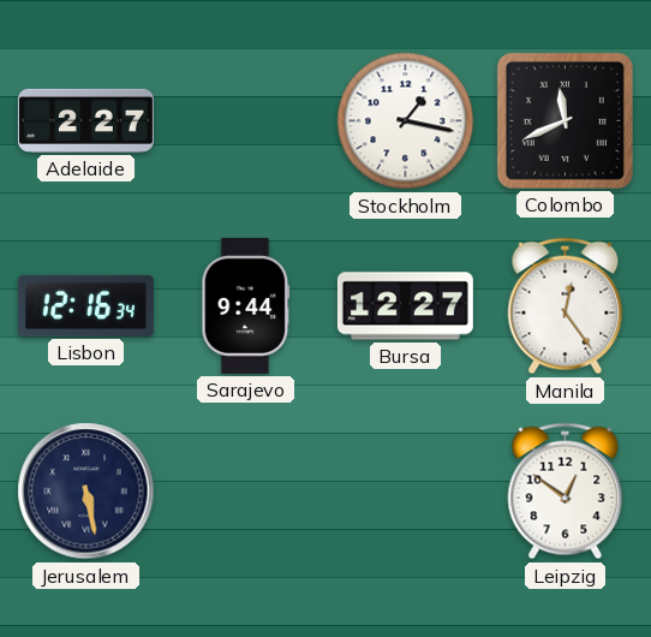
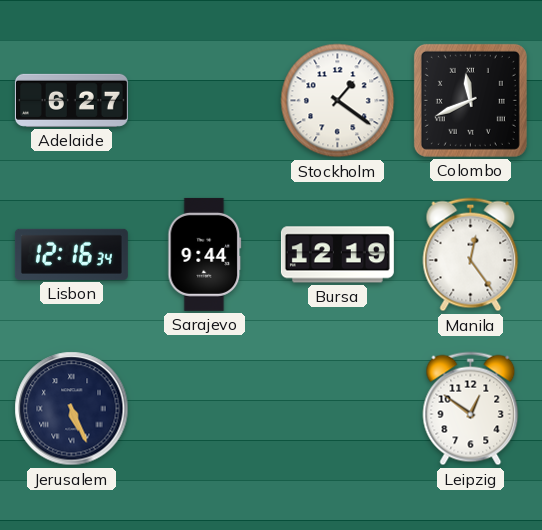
Adelaide: 2:27 -> 6:27
Stockholm: 1:17 -> 1:21
Bursa: 12:27 -> 12:19
Jerusalem: 5:28 -> 5:26
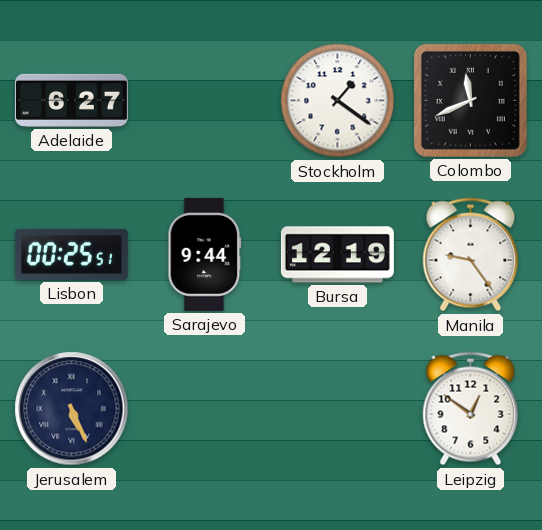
Lisbon: 12:16 -> 00:25
Manila: 12:24 -> 9:24
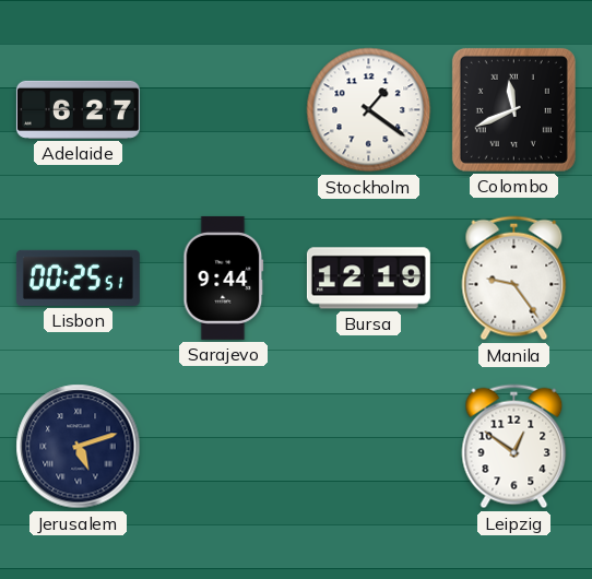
Jerusalem: 5:26 -> 5:12
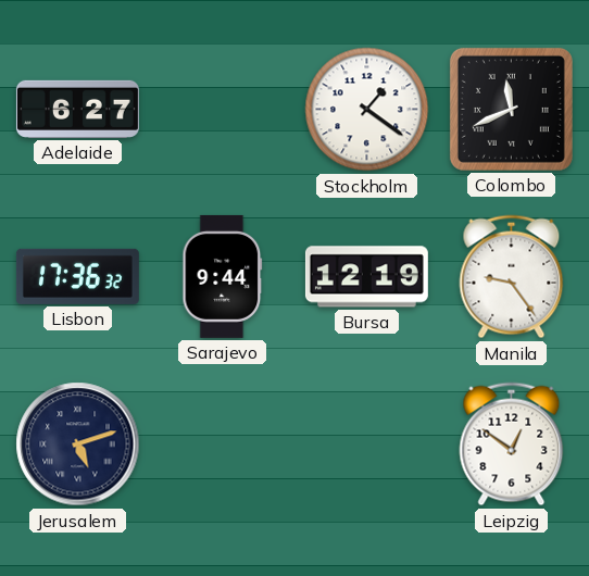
Lisbon: 00:25 -> 17:36
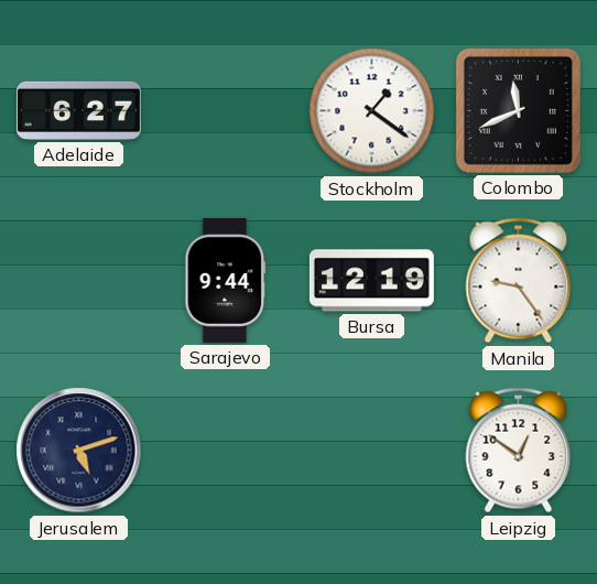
Lisbon: 17:36 -> none
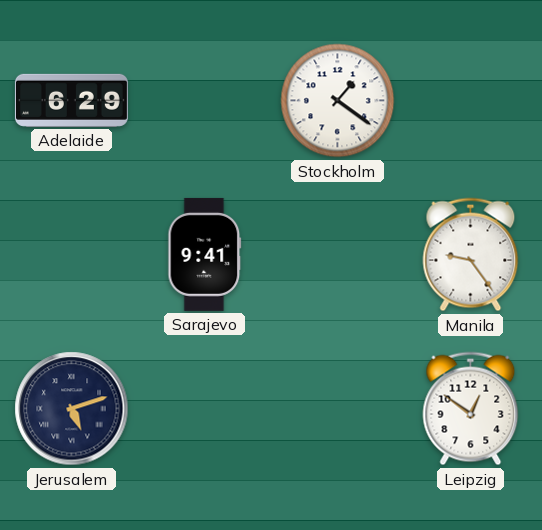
Adelaide: 6:27 -> 6:29
Colombo: 11:41 -> none
Sarajevo: 9:44 -> 9:41
Bursa: 12:19 -> none
